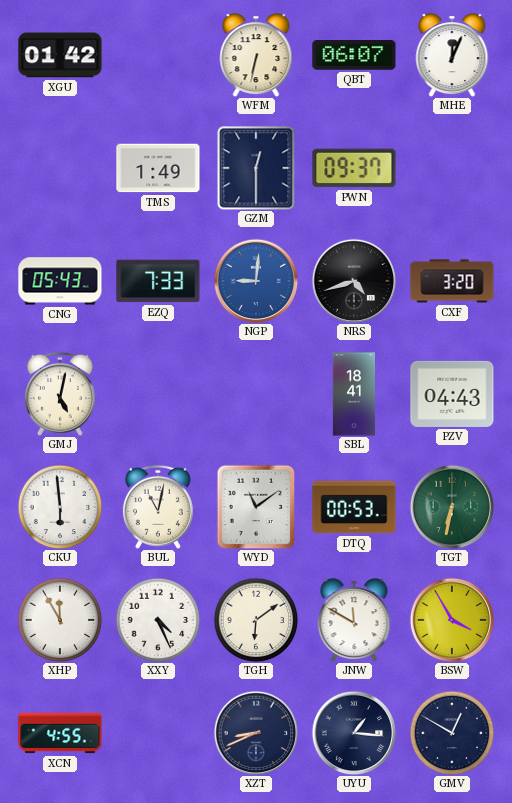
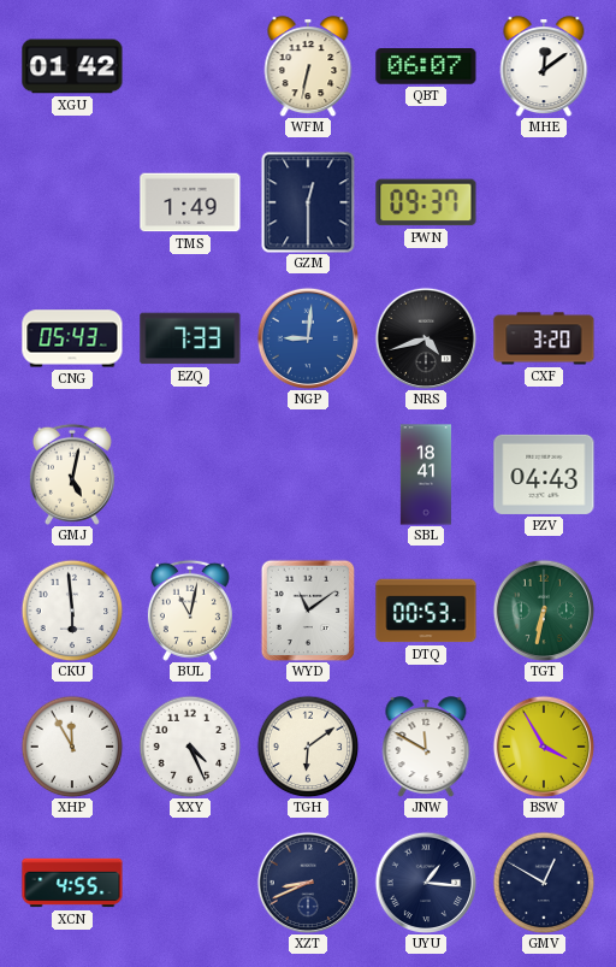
MHE: 12:04 -> 12:09
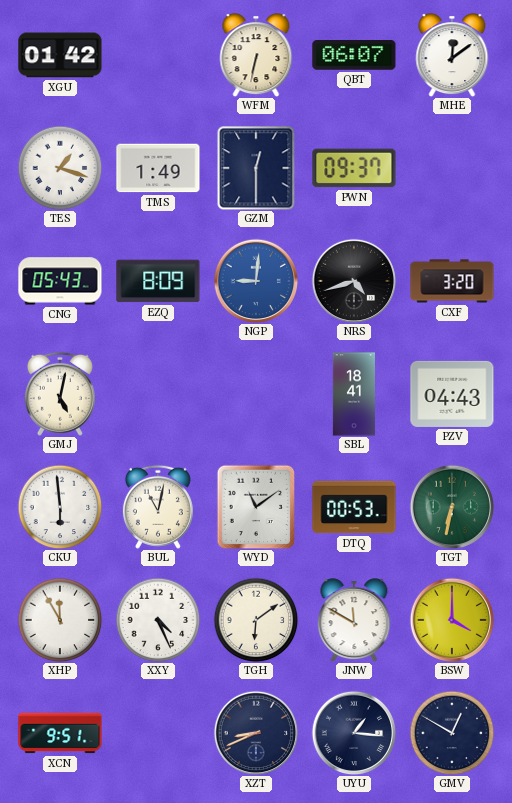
TES: none -> 1:18
EZQ: 7:33 -> 8:09
BSW: 3:55 -> 4:00
XCN: 4:55 -> 9:51
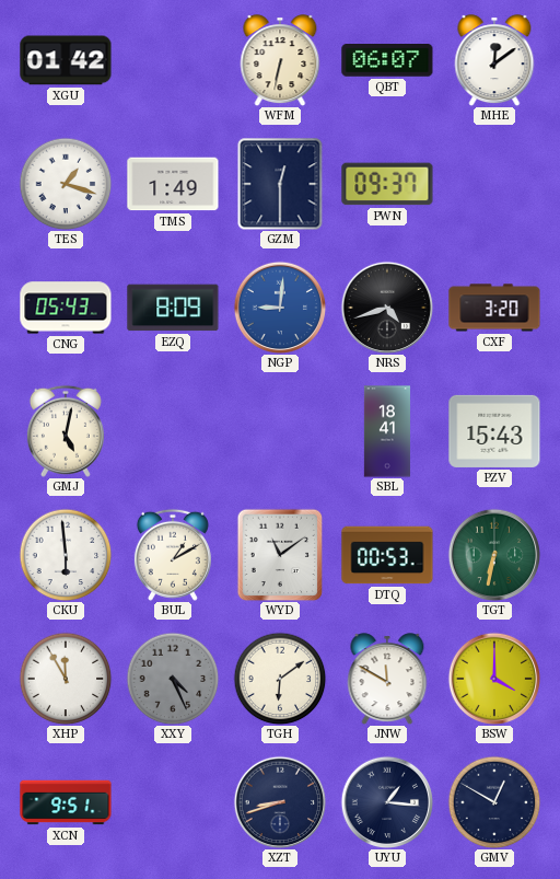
PZV: 04:43 -> 15:43
BUL: 11:02 -> 1:10
XXY dial: white -> grey
XZT: 8:41 -> 8:42
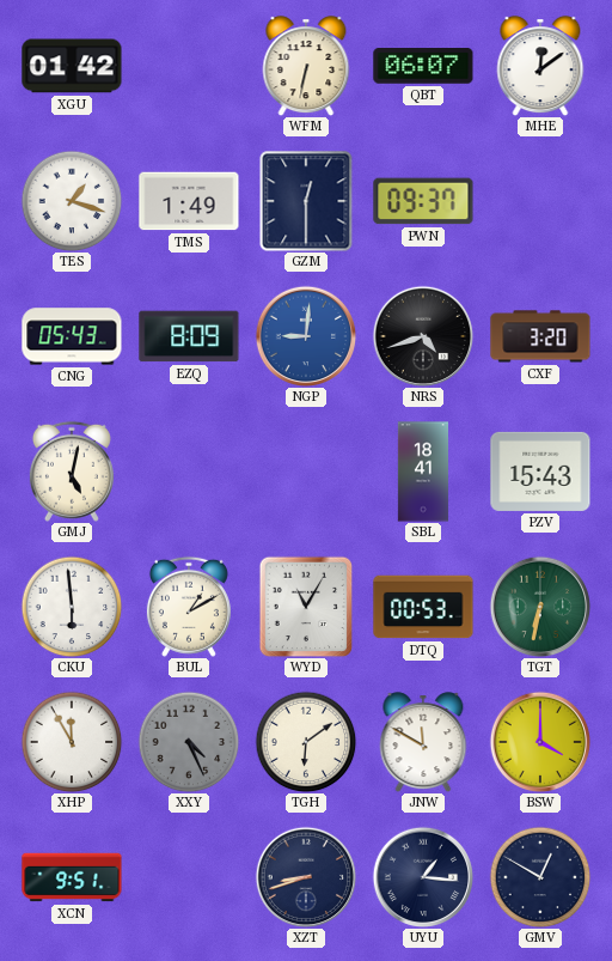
WYD: 11:09 -> 11:05
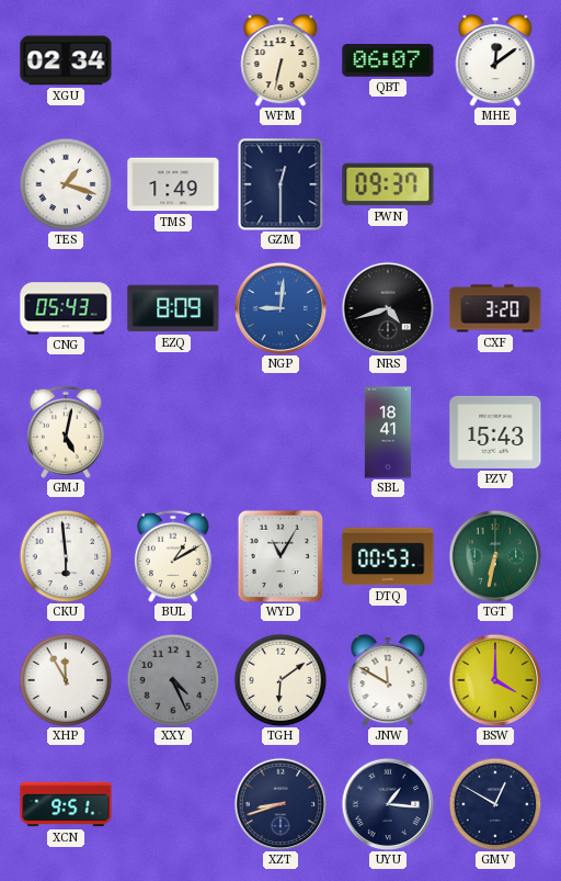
XGU: 01:42 -> 02:34
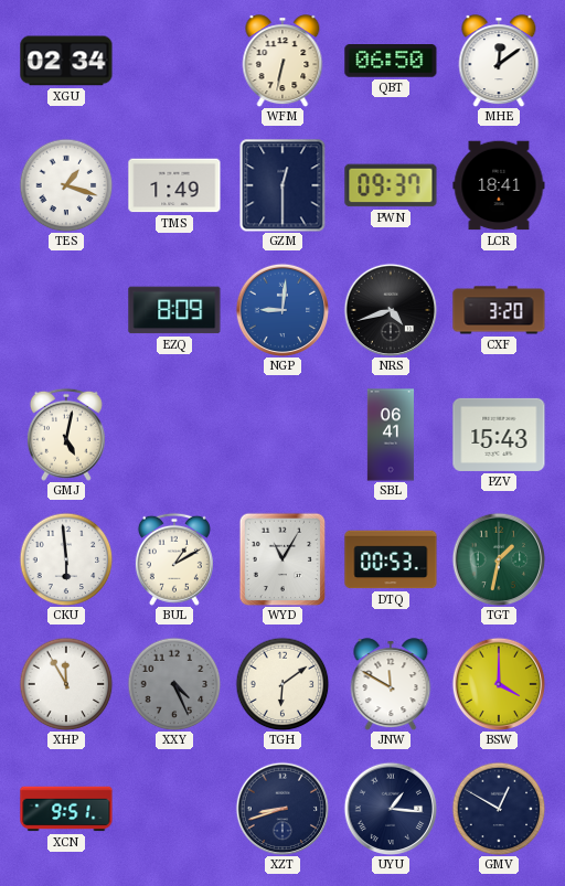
QBT: 06:07 -> 06:50
LCR: none -> 18:41
CNG: 05:43 -> none
SBL: 18:41 -> 06:41
TGT: 6:32 -> 1:32
